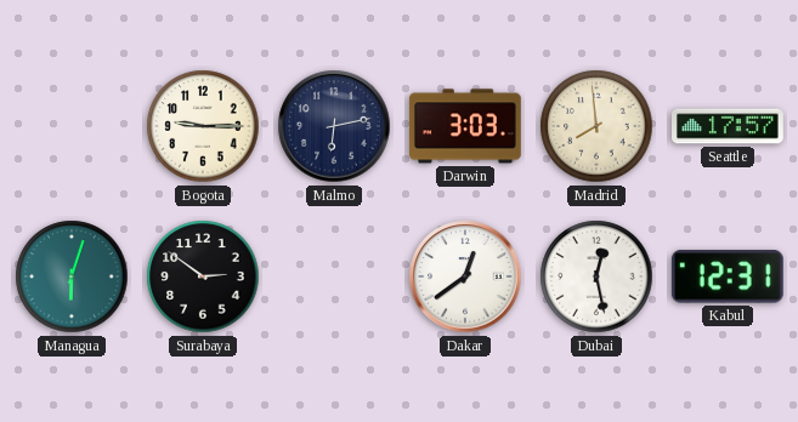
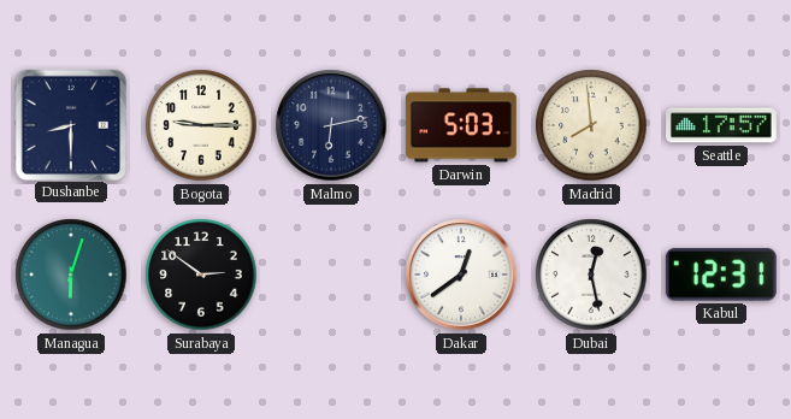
Dushanbe: none -> 8:30
Darwin: 3:03 -> 5:03
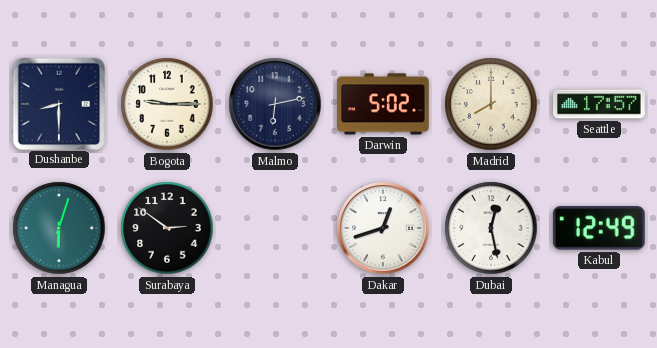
Darwin: 5:03 -> 5:02
Madrid: 7:59 -> 8:00
Dakar: 12:39 -> 12:42
Kabul: 12:31 -> 12:49
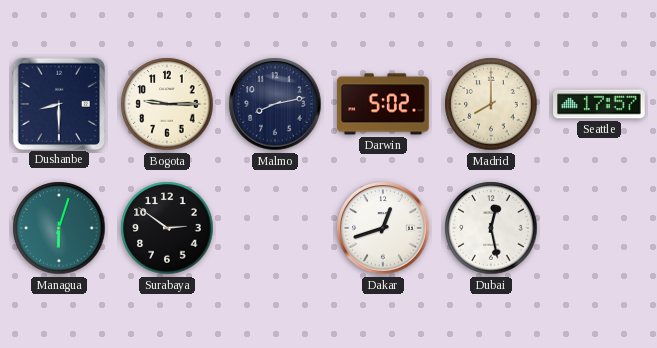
Malmo: 6:13 -> 8:13
Kabul: 12:49 -> none
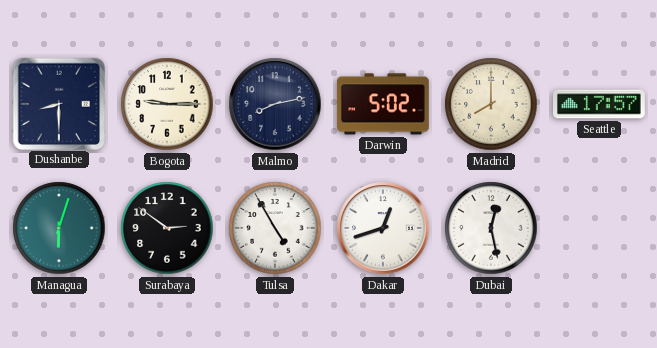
Tulsa: none -> 4:55
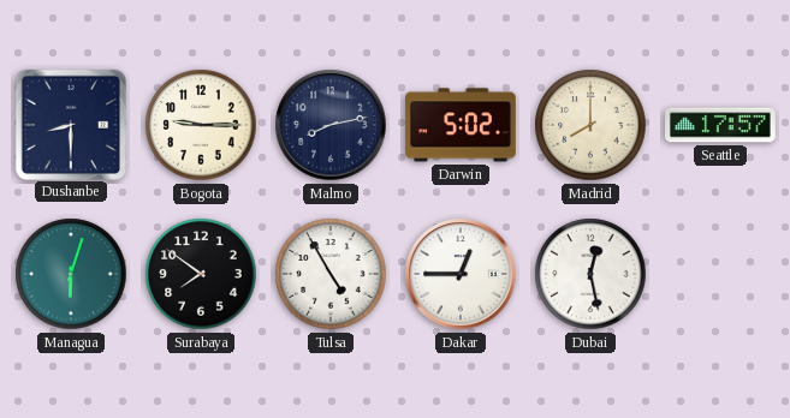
Surabaya: 2:51 -> 7:51
Dakar: 12:42 -> 12:45
